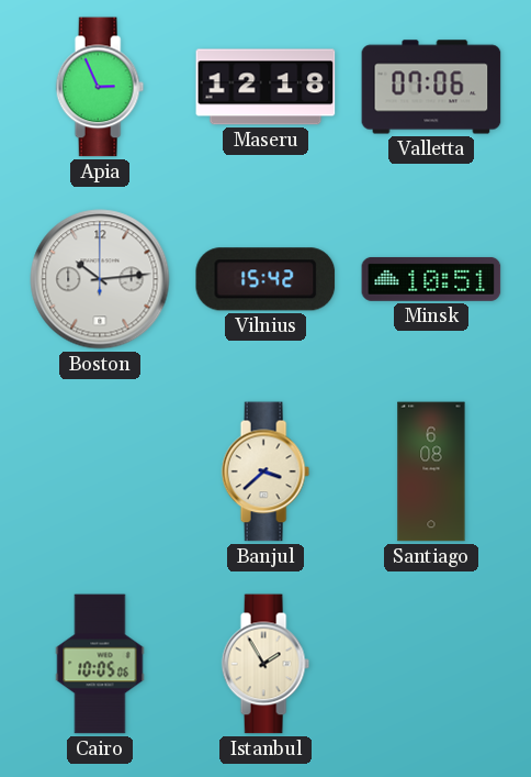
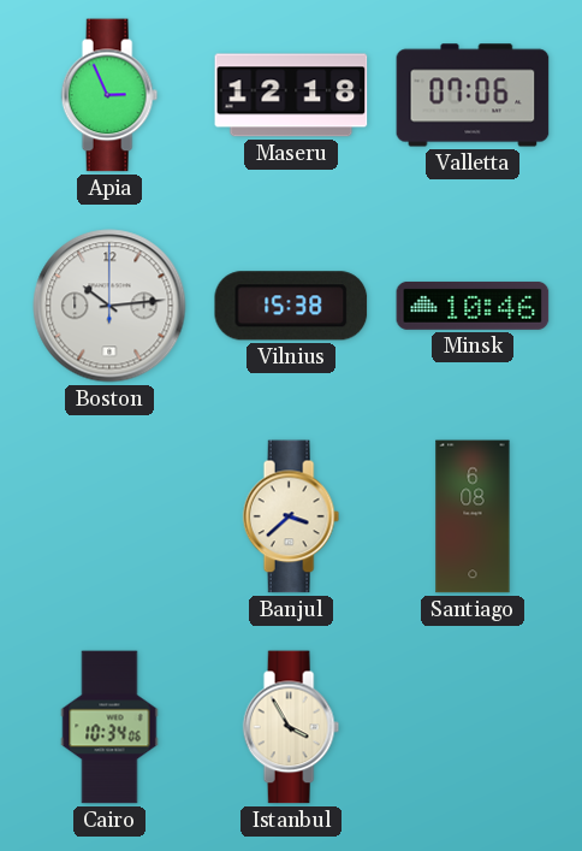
Vilnius: 15:42 -> 15:38
Minsk: 10:51 -> 10:46
Cairo: 10:05 -> 10:34
Istanbul: 1:55 -> 3:55
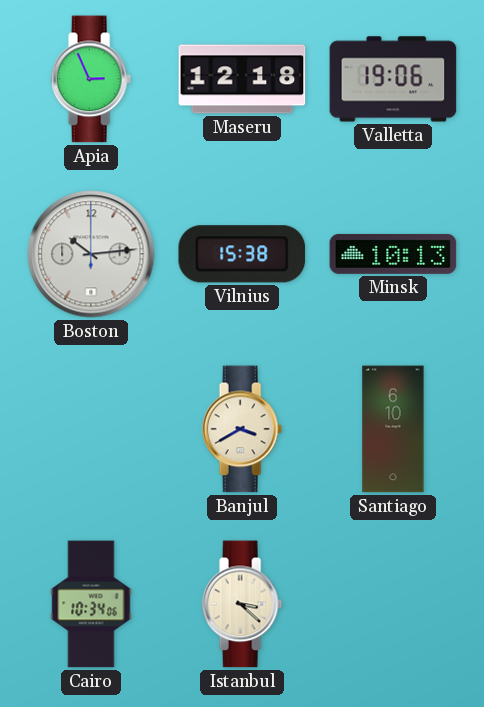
Valletta: 07:06 -> 19:06
Minsk: 10:46 -> 10:13
Banjul: 3:38 -> 3:40
Santiago: 6:08 -> 6:10
Istanbul: 3:55 -> 3:22
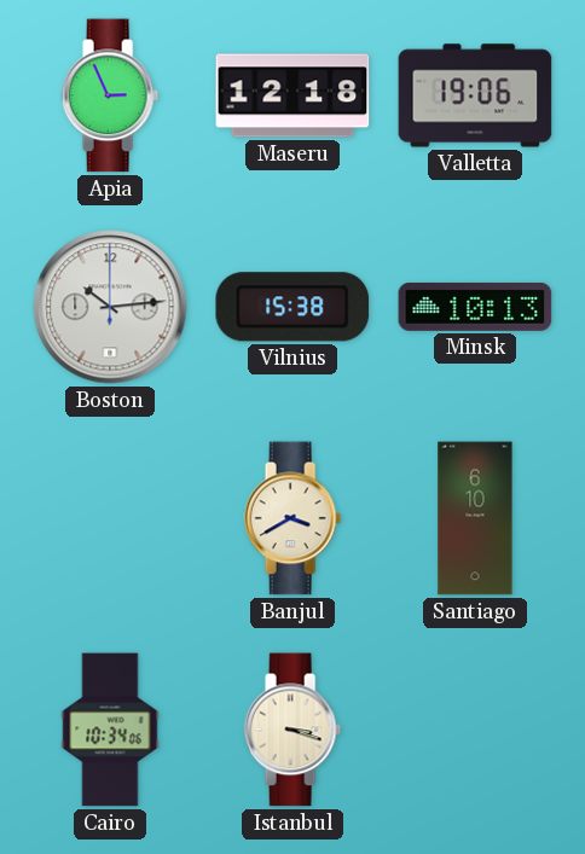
Istanbul: 3:22 -> 3:18
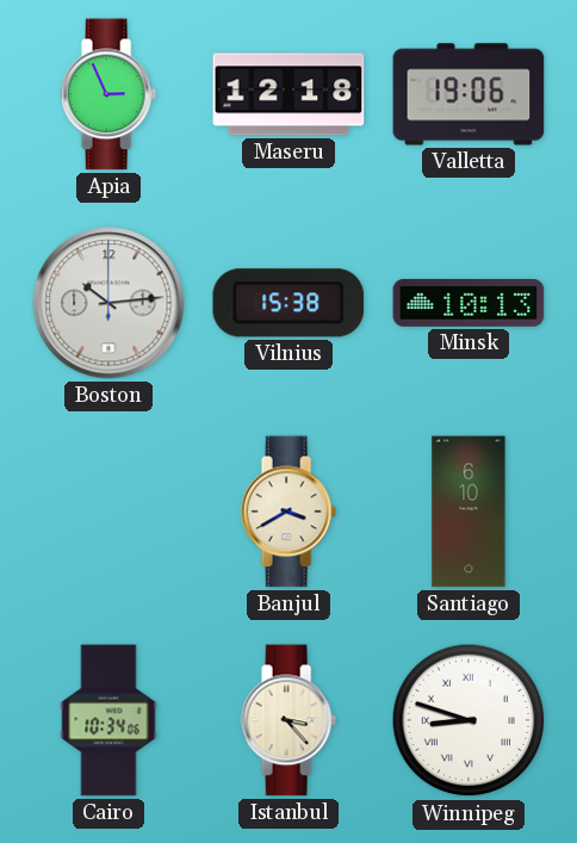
Istanbul: 3:18 -> 3:23
Winnipeg: none -> 8:48
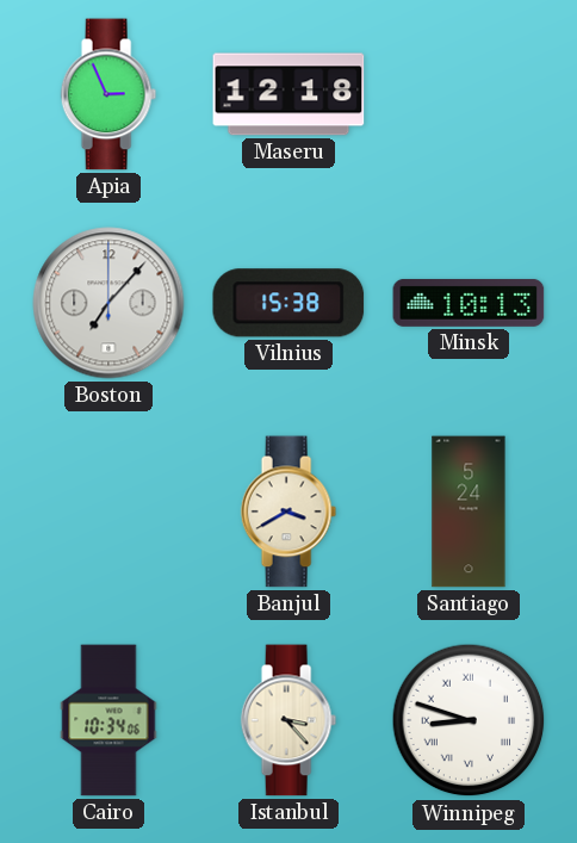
Valletta: 19:06 -> none
Boston: 10:14 -> 7:07
Santiago: 6:10 -> 5:24
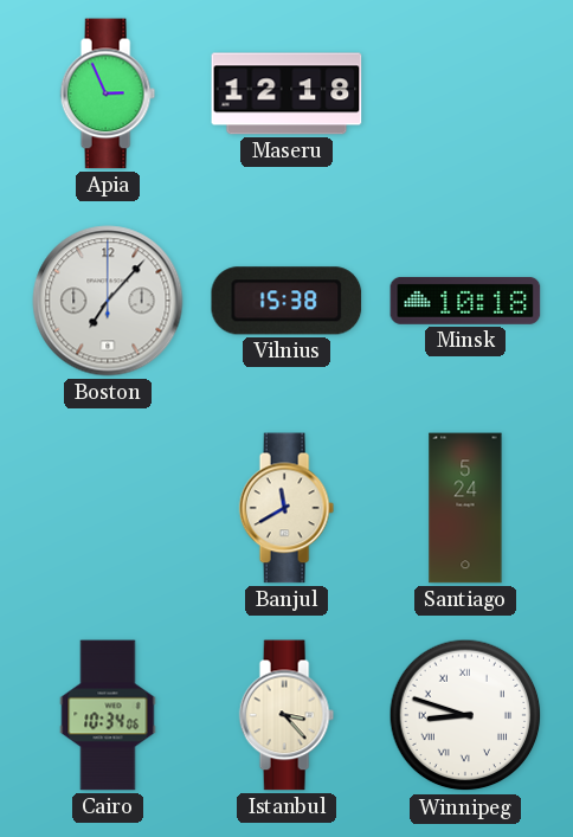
Minsk: 10:13 -> 10:18
Banjul: 3:40 -> 11:40
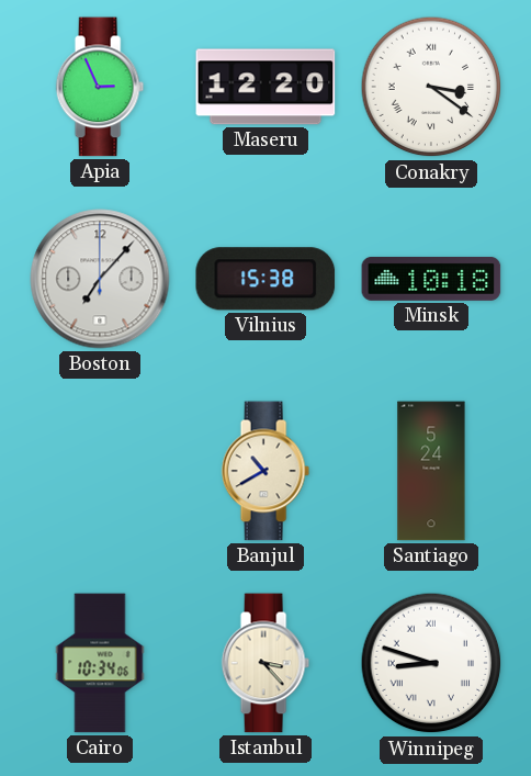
Maseru: 12:18 -> 12:20
Conakry: none -> 3:21
Banjul: 11:40 -> 10:40
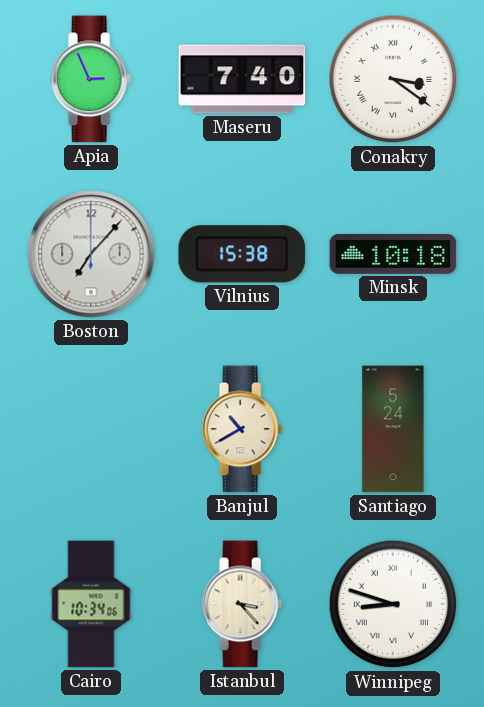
Maseru: 12:20 -> 7:40
